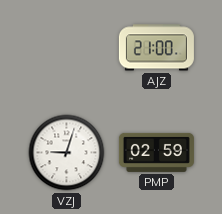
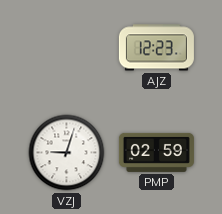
AJZ: 21:00 -> 12:23
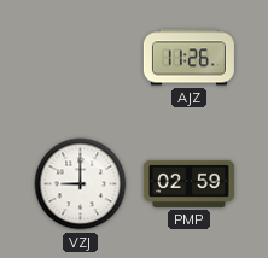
AJZ: 12:23 -> 11:26
VZJ: 9:03 -> 9:00
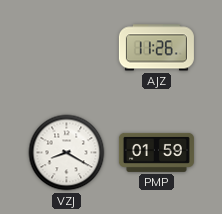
VZJ: 9:00 -> 8:20
PMP: 02:59 -> 01:59
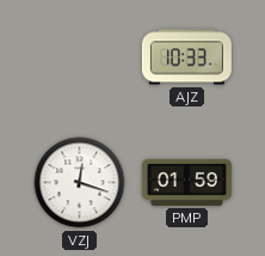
AJZ: 11:26 -> 10:33
VZJ: 8:20 -> 12:18
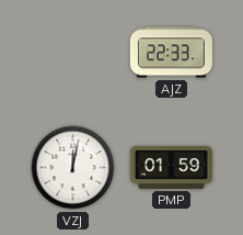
AJZ: 10:33 -> 22:33
VZJ: 12:18 -> 12:02
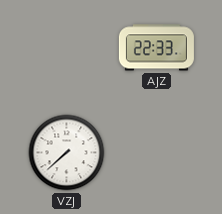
VZJ: 12:02 -> 7:38
PMP: 01:59 -> none
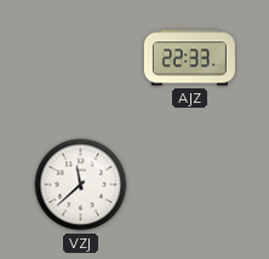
VZJ: 7:38 -> 11:38
